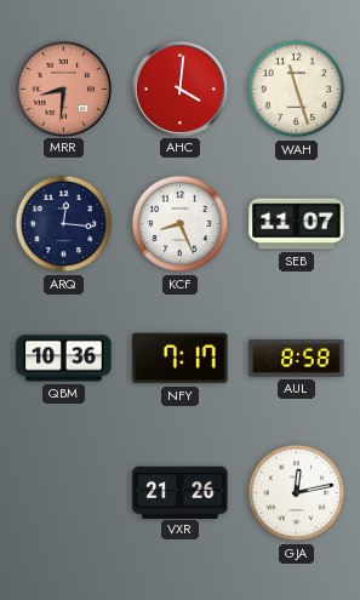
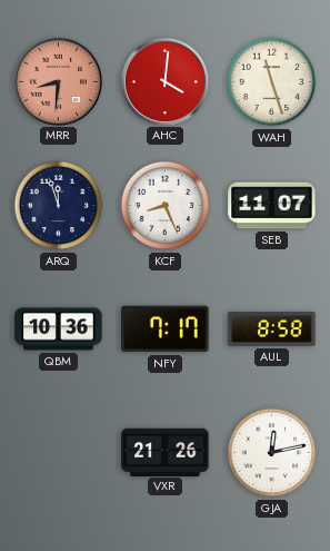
ARQ: 12:16 -> 11:57
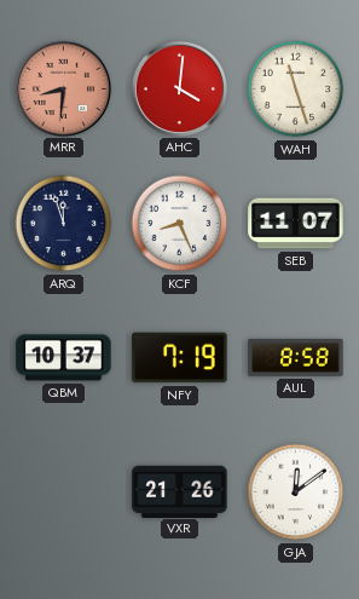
QBM: 10:36 -> 10:37
NFY: 7:17 -> 7:19
GJA: 12:13 -> 12:09
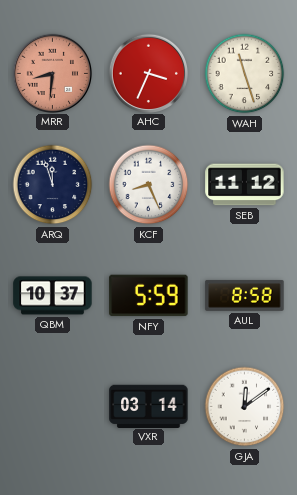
AHC: 4:01 -> 3:34
SEB: 11:07 -> 11:12
NFY: 7:19 -> 5:59
VXR: 21:26 -> 03:14
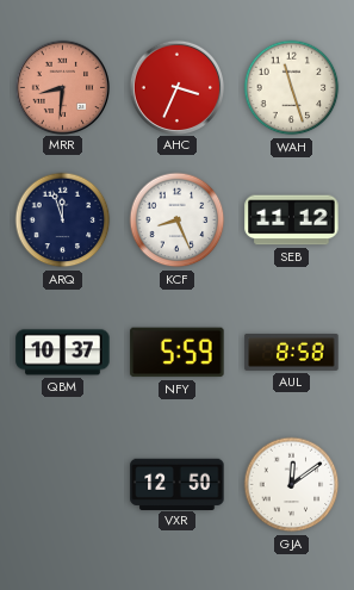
VXR: 03:14 -> 12:50
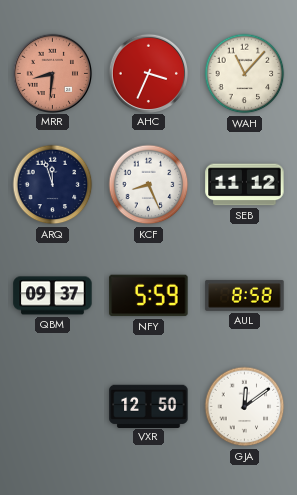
WAH: 11:27 -> 11:07
QBM: 10:37 -> 09:37
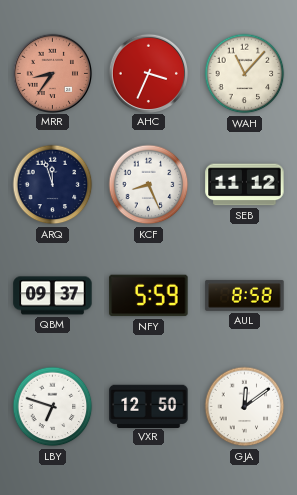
MRR: 8:31 -> 8:36
LBY: none -> 6:48
